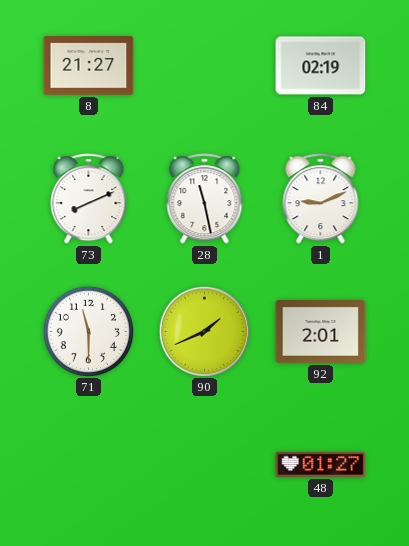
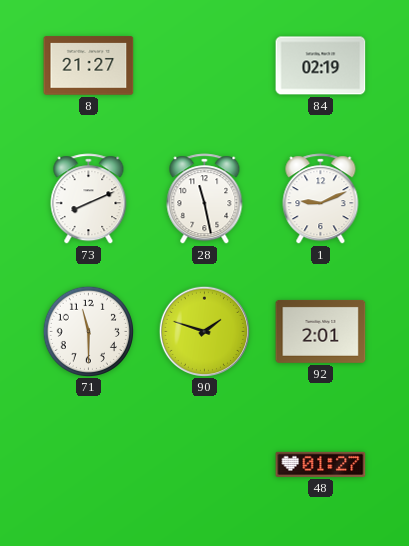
90: 1:41 -> 1:48
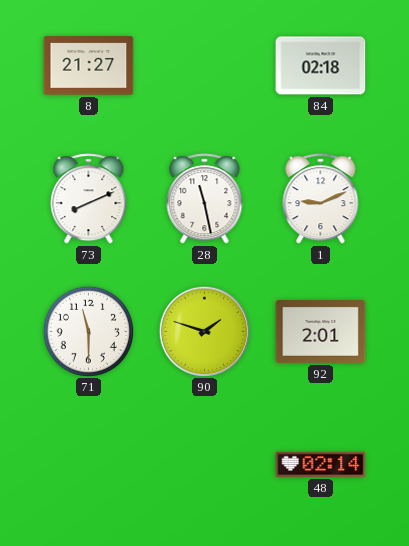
84: 02:19 -> 02:18
48: 01:27 -> 02:14
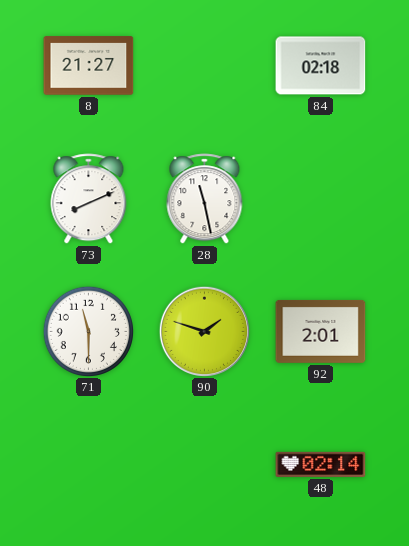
1: 9:11 -> none
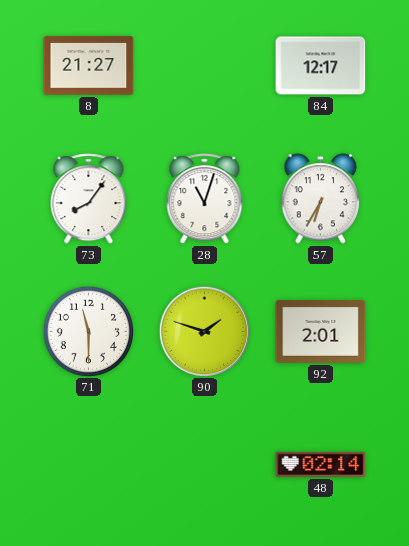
84: 02:18 -> 12:17
73: 8:11 -> 8:06
28: 11:28 -> 11:03
57: none -> 6:35
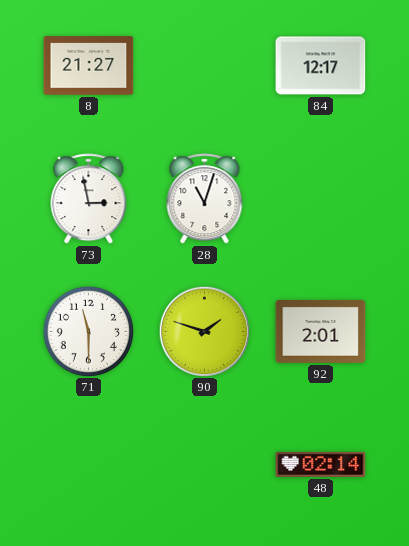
73: 8:06 -> 2:58
57: 6:35 -> none
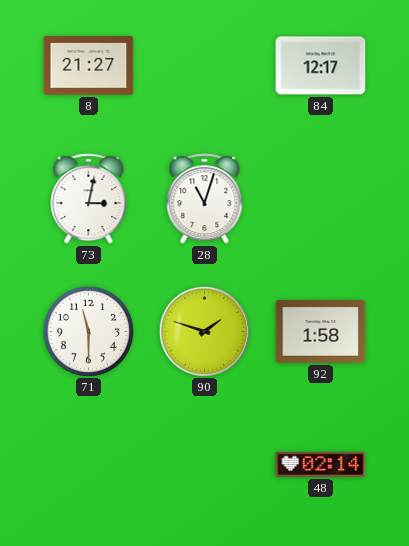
73: 2:58 -> 3:02
92: 2:01 -> 1:58
